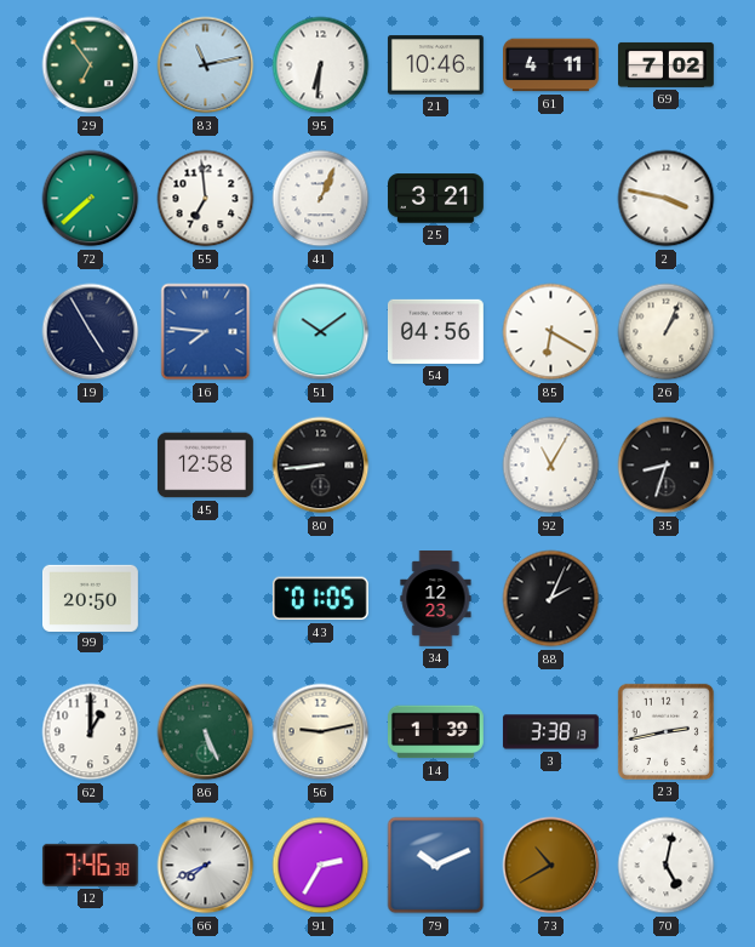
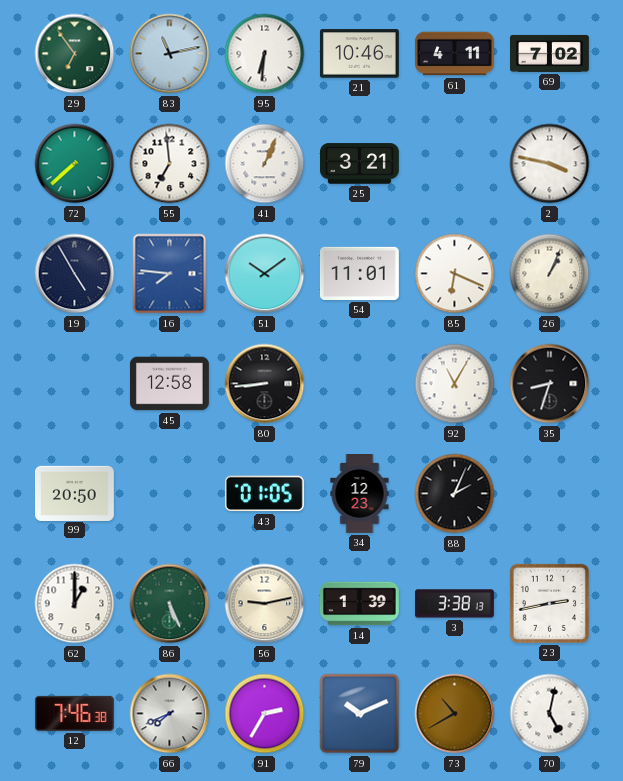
54: 04:56 -> 11:01
85: 6:20 -> 6:19
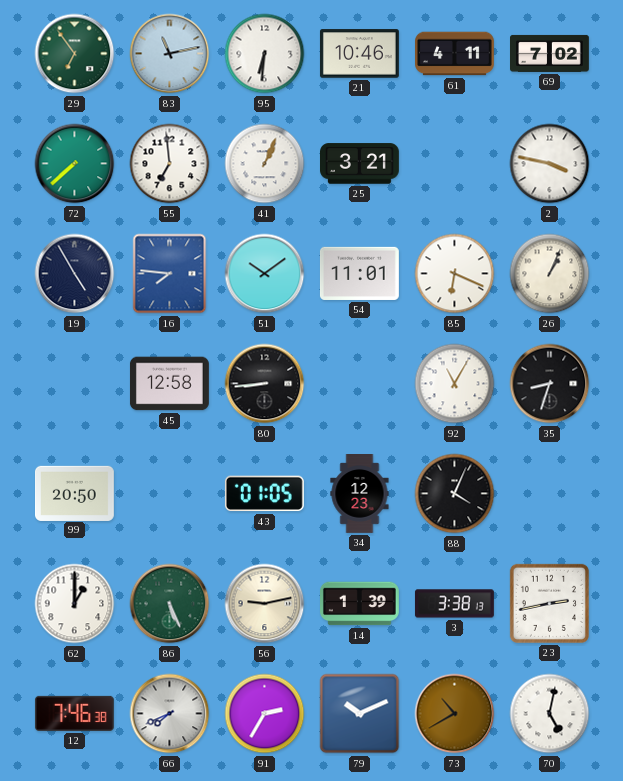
88: 2:04 -> 4:04
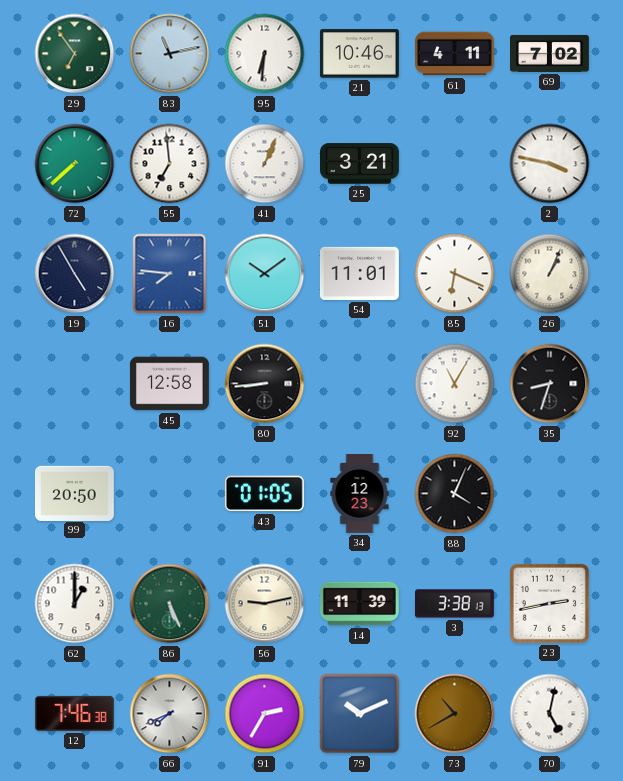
14: 1:39 -> 11:39
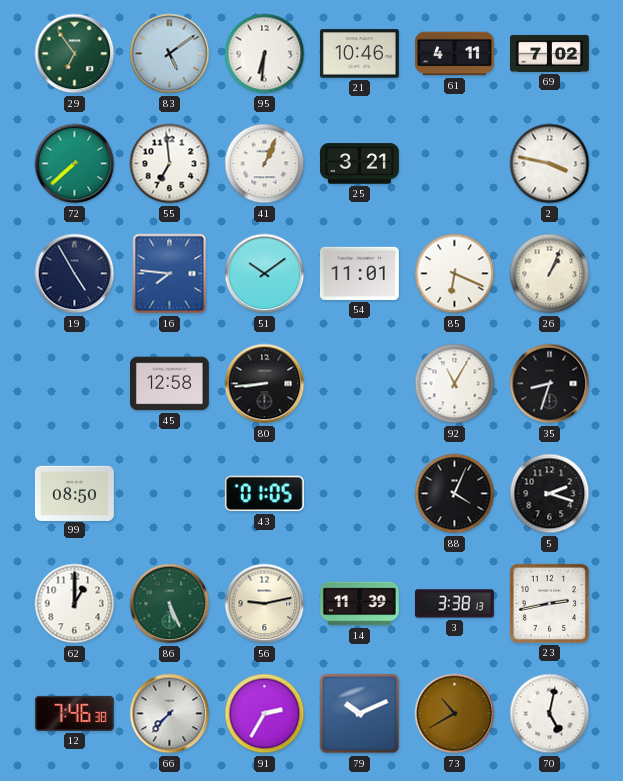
83: 11:13 -> 5:09
99: 20:50 -> 08:50
34: 12:23 -> none
5: none -> 2:18
66: 7:41 -> 7:37
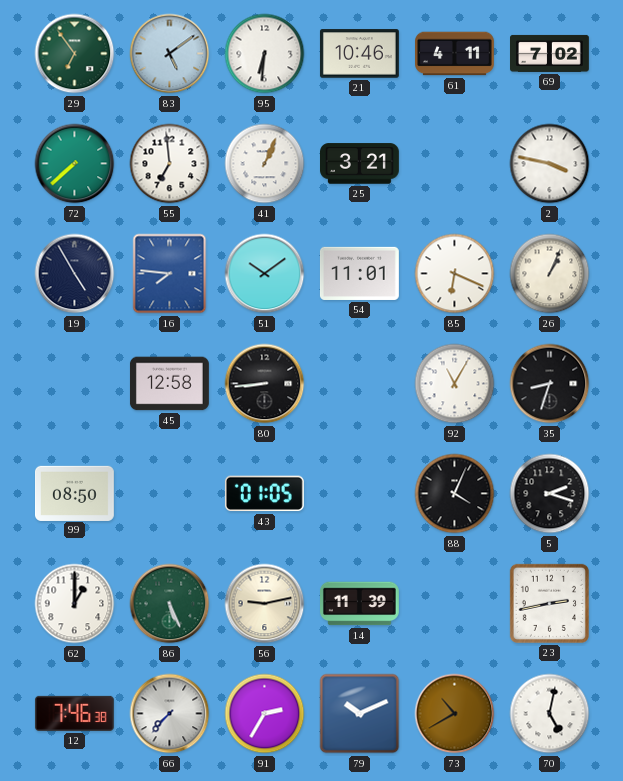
3: 3:38 -> none
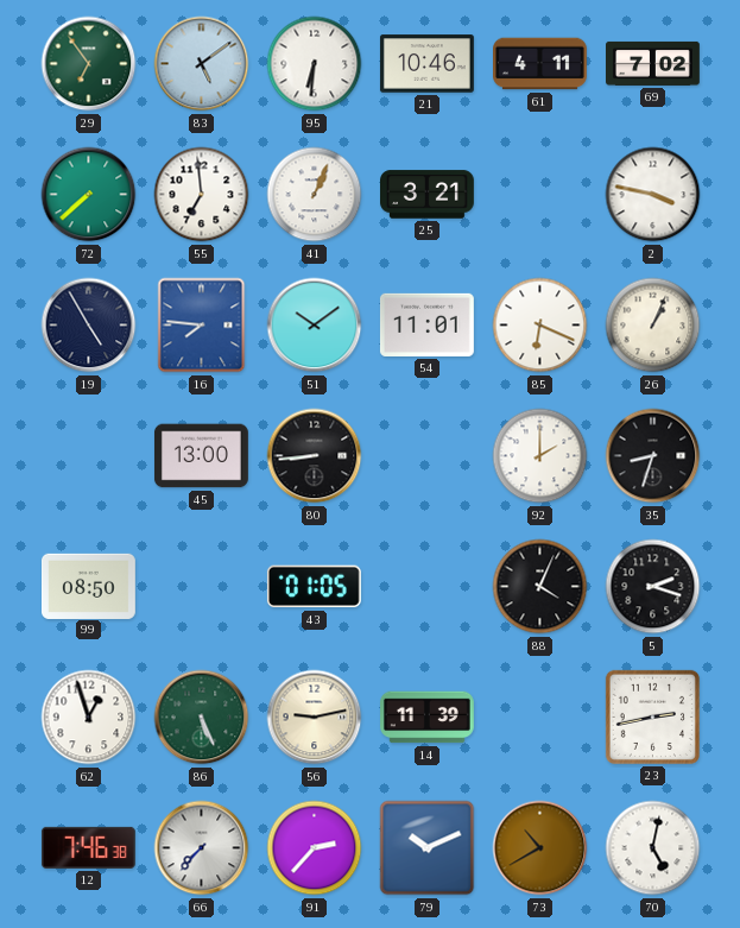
45: 12:58 -> 13:00
92: 11:05 -> 2:00
62: 1:00 -> 12:57
91: 2:35 -> 2:37
